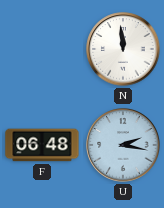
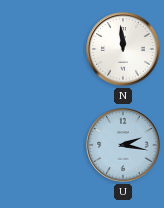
F: 06:48 -> none
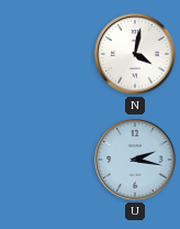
N: 11:59 -> 4:02
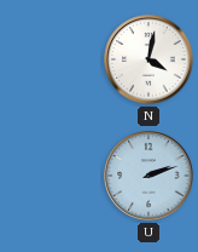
U: 2:17 -> 2:12
